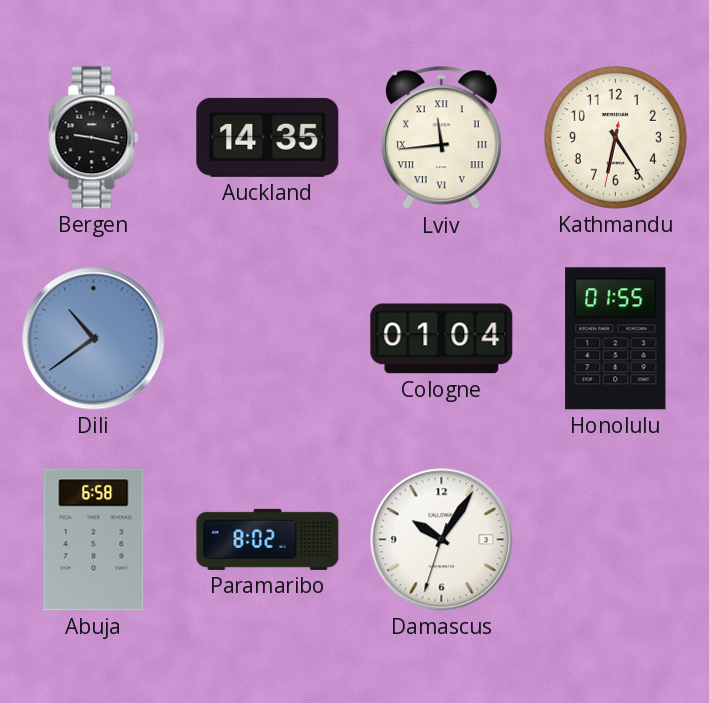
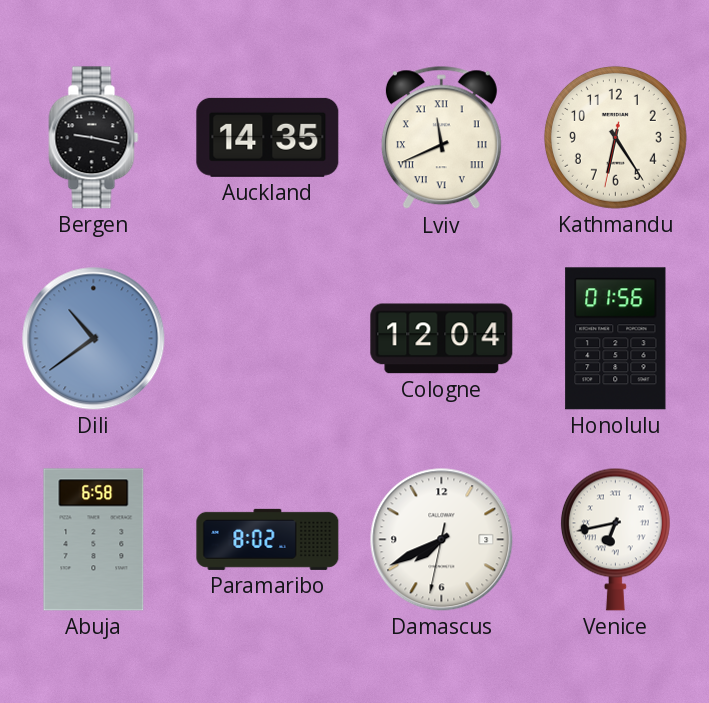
Lviv: 11:44 -> 11:41
Cologne: 01:04 -> 12:04
Honolulu: 01:55 -> 01:56
Damascus: 10:05 -> 7:40
Venice: none -> 6:43
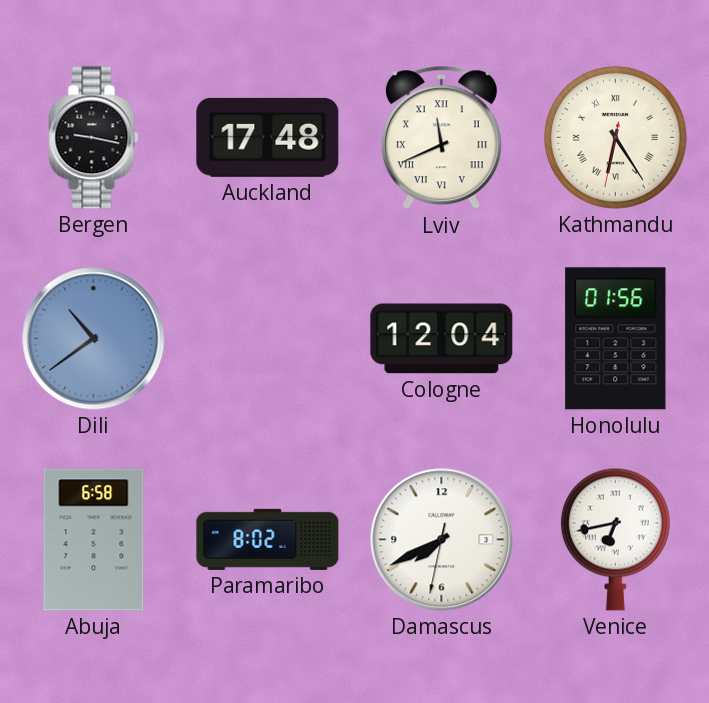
Auckland: 14:35 -> 17:48
Kathmandu numerals: Arabic -> Roman
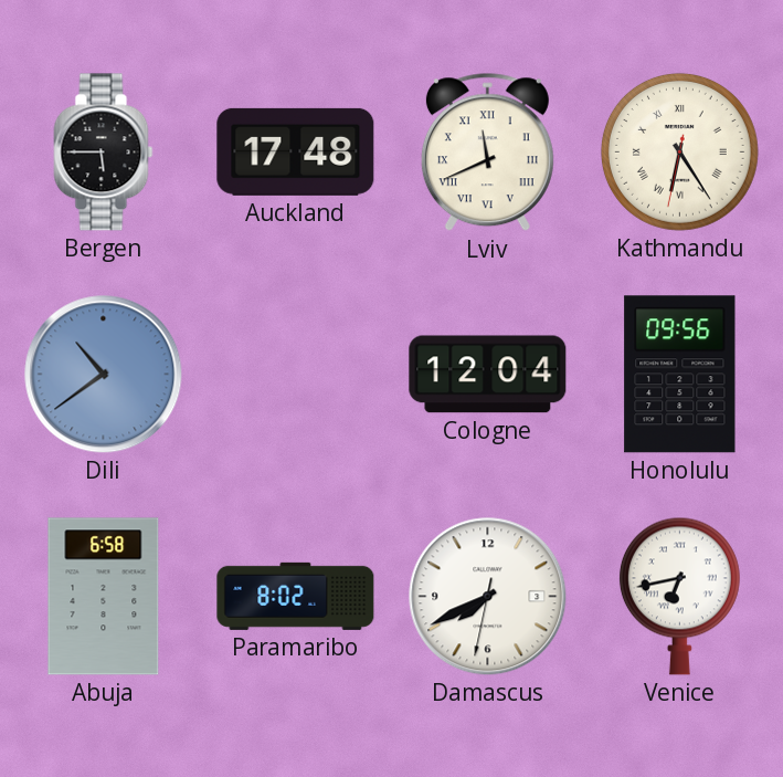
Bergen: 9:17 -> 5:45
Honolulu: 01:56 -> 09:56
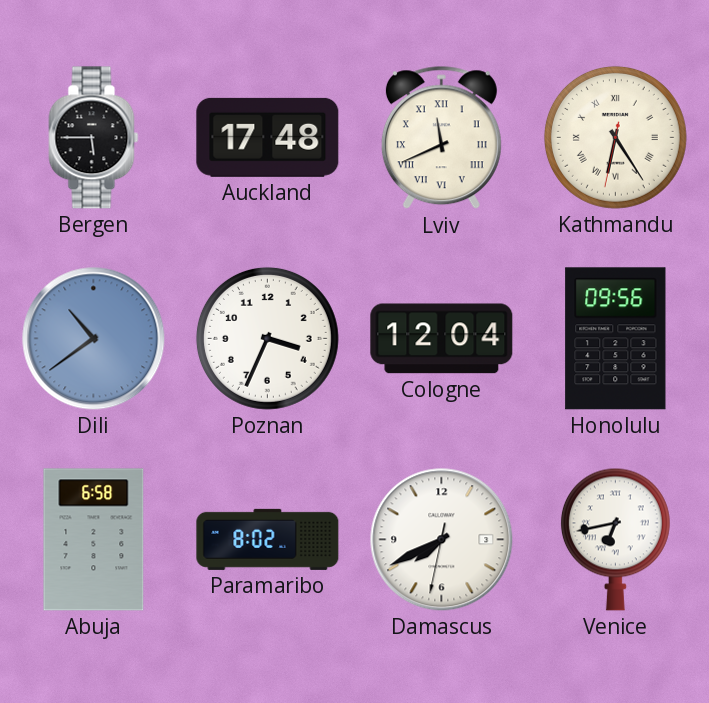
Poznan: none -> 3:34
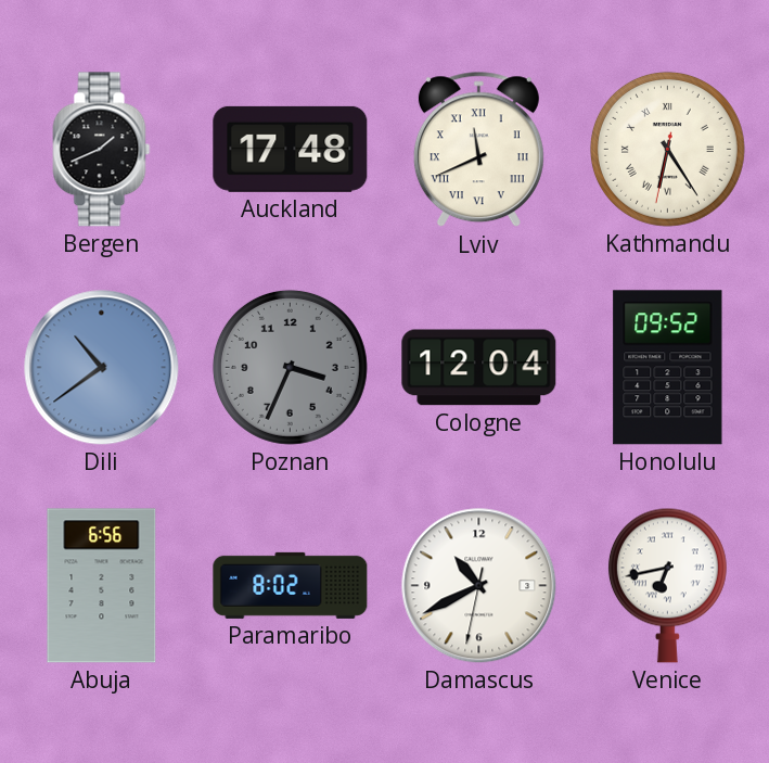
Bergen: 5:45 -> 1:41
Poznan dial: white -> grey
Honolulu: 09:56 -> 09:52
Abuja: 6:58 -> 6:56
Damascus: 7:40 -> 10:40
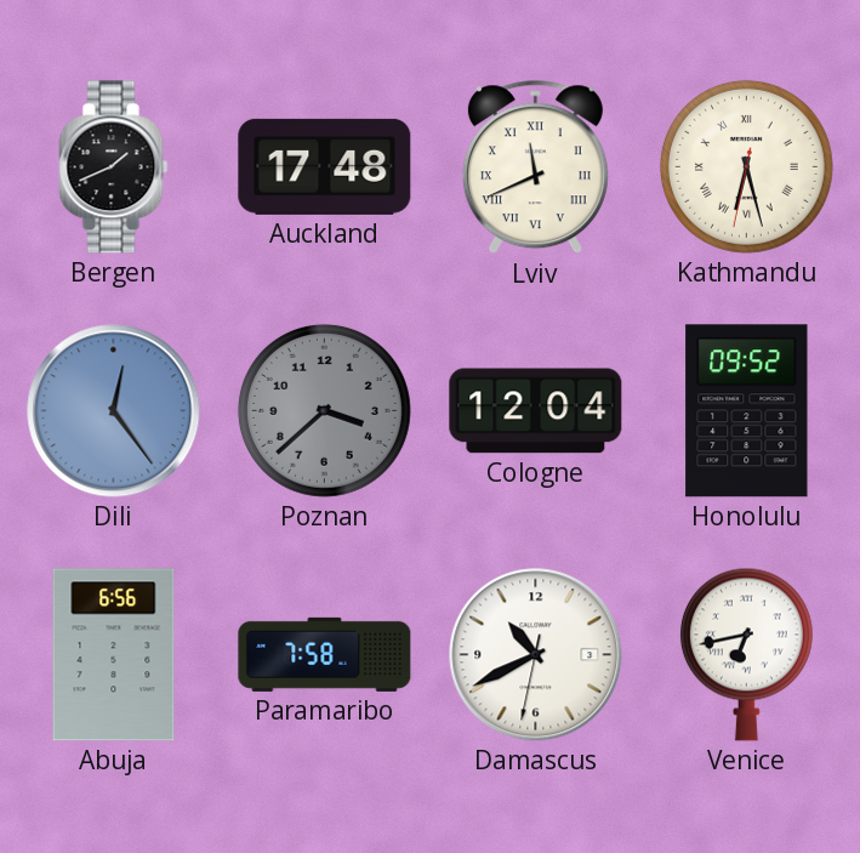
Kathmandu: 6:24 -> 6:27
Dili: 10:39 -> 12:24
Poznan: 3:34 -> 3:38
Paramaribo: 8:02 -> 7:58
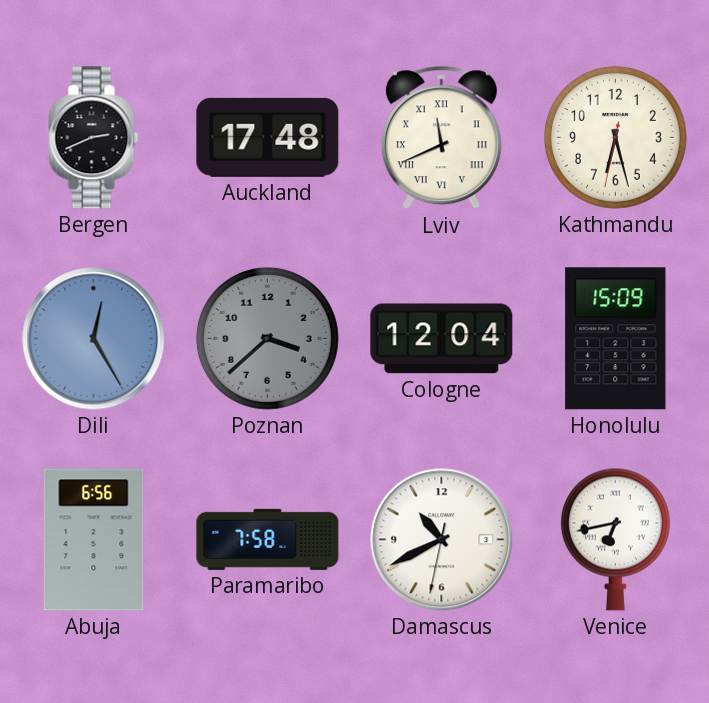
Bergen: 1:41 -> 2:41
Kathmandu numerals: Roman -> Arabic
Dili: 12:24 -> 12:25
Honolulu: 09:52 -> 15:09
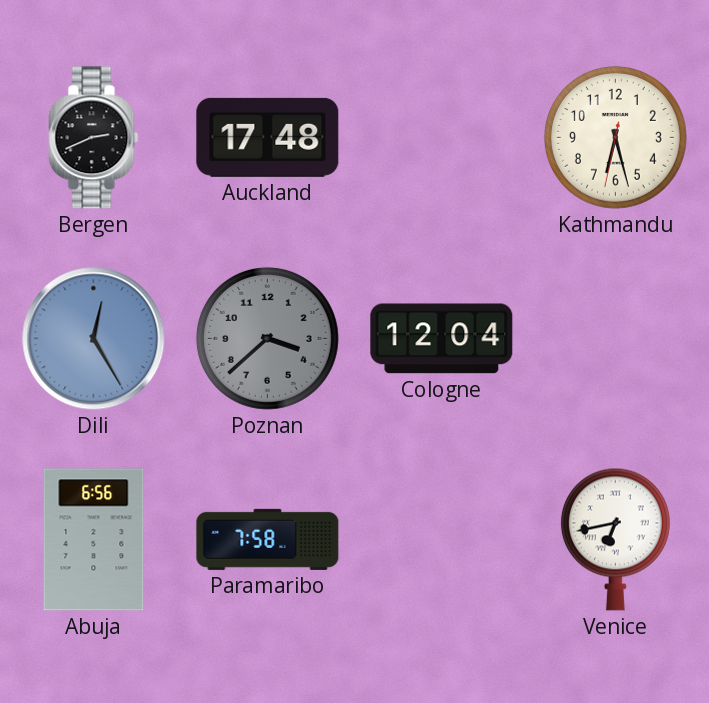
Lviv: 11:41 -> none
Honolulu: 15:09 -> none
Damascus: 10:40 -> none
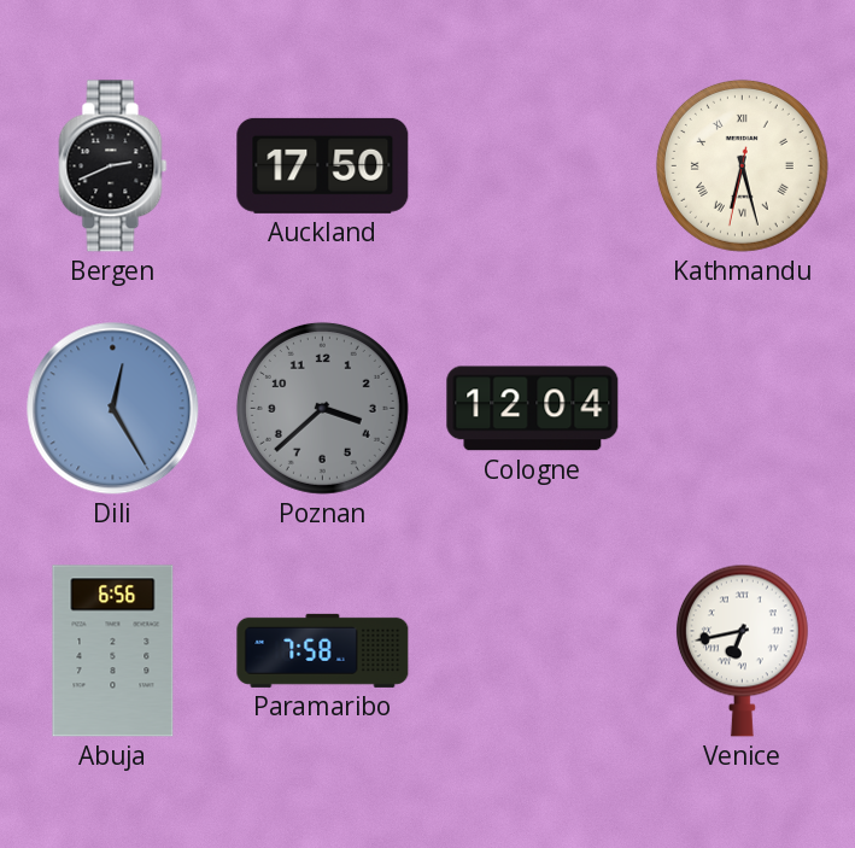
Auckland: 17:48 -> 17:50
Kathmandu numerals: Arabic -> Roman
